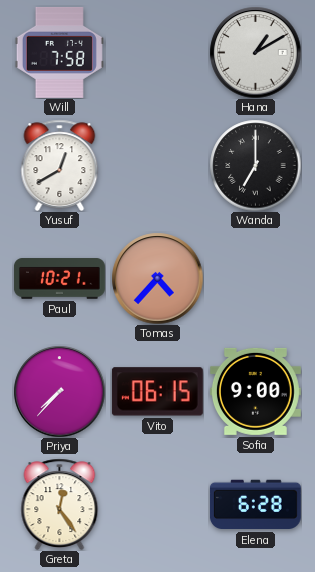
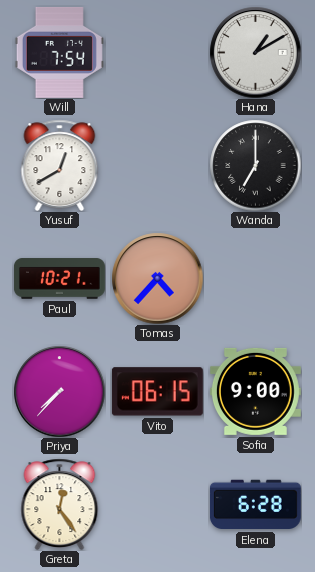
Will: 7:58 -> 7:54
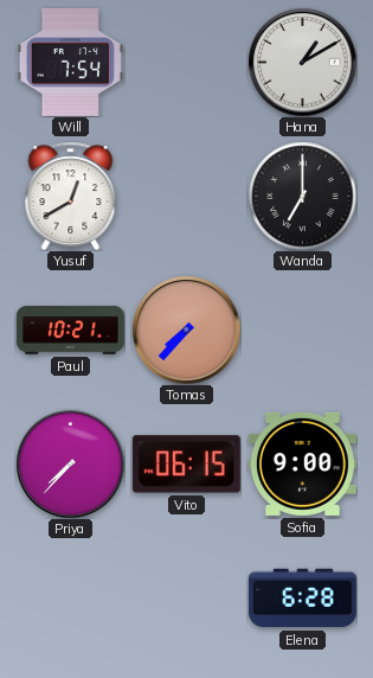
Tomas: 4:37 -> 7:37
Greta: 12:24 -> none
